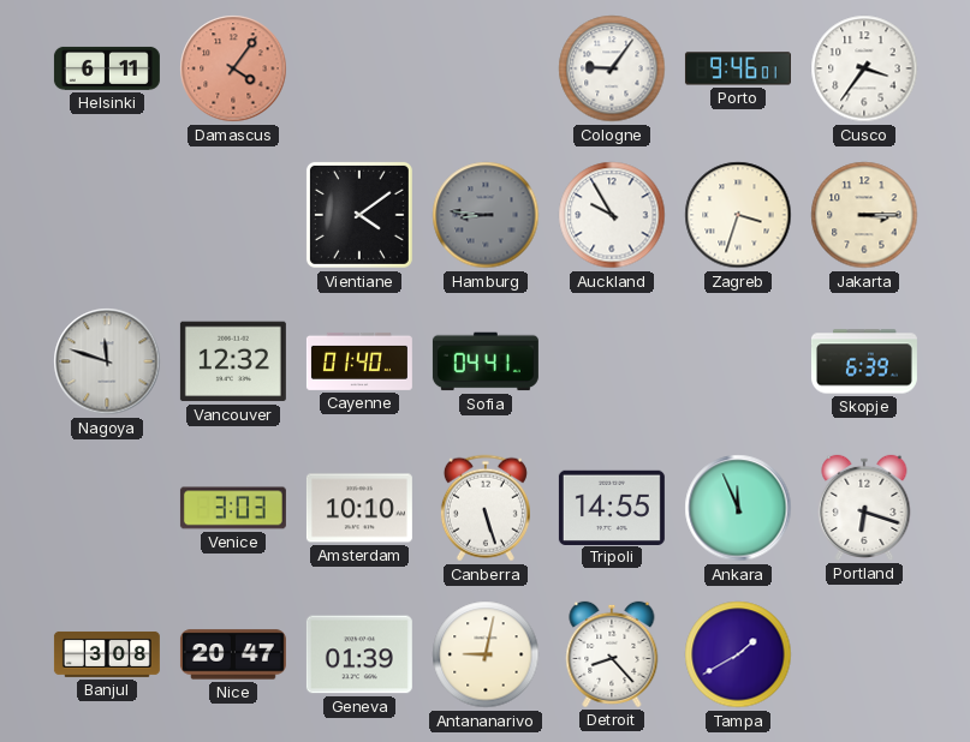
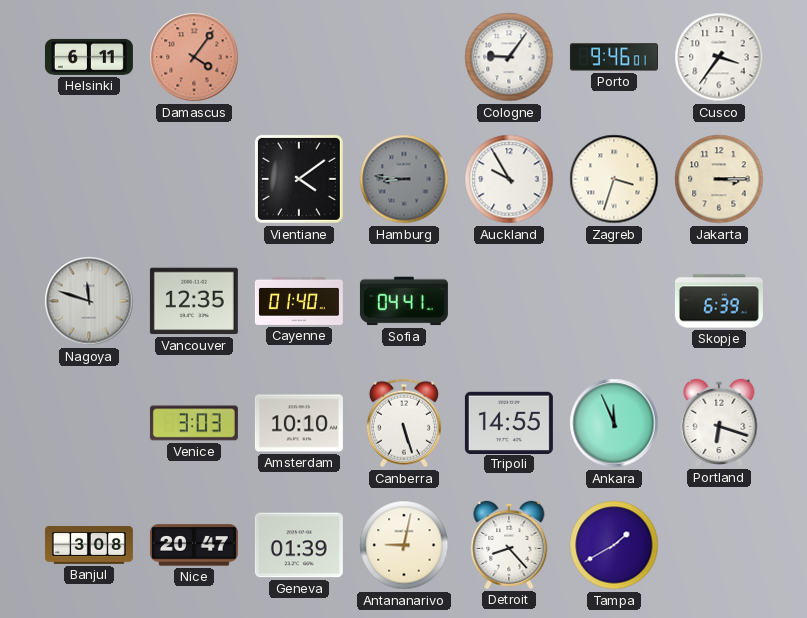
Vancouver: 12:32 -> 12:35
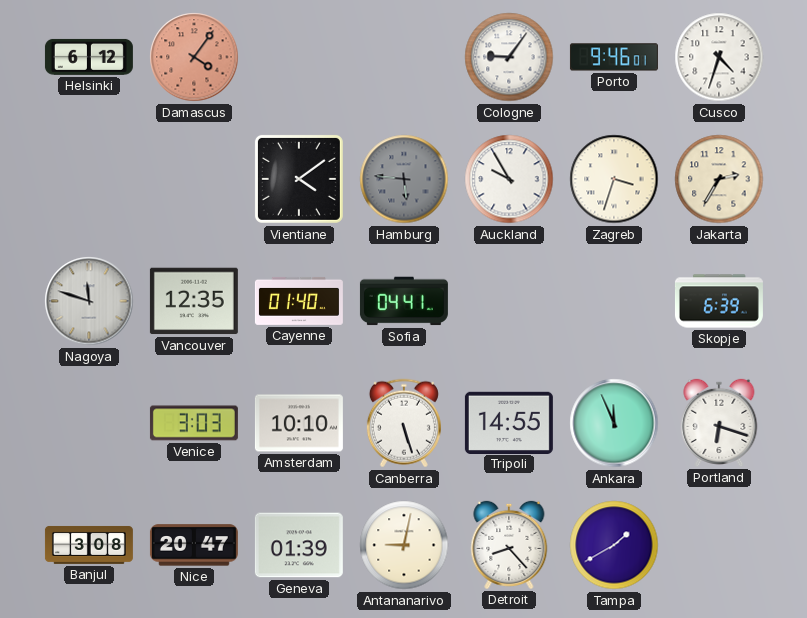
Helsinki: 6:11 -> 6:12
Cusco: 3:36 -> 4:33
Hamburg: 8:46 -> 5:46
Jakarta: 3:15 -> 2:35
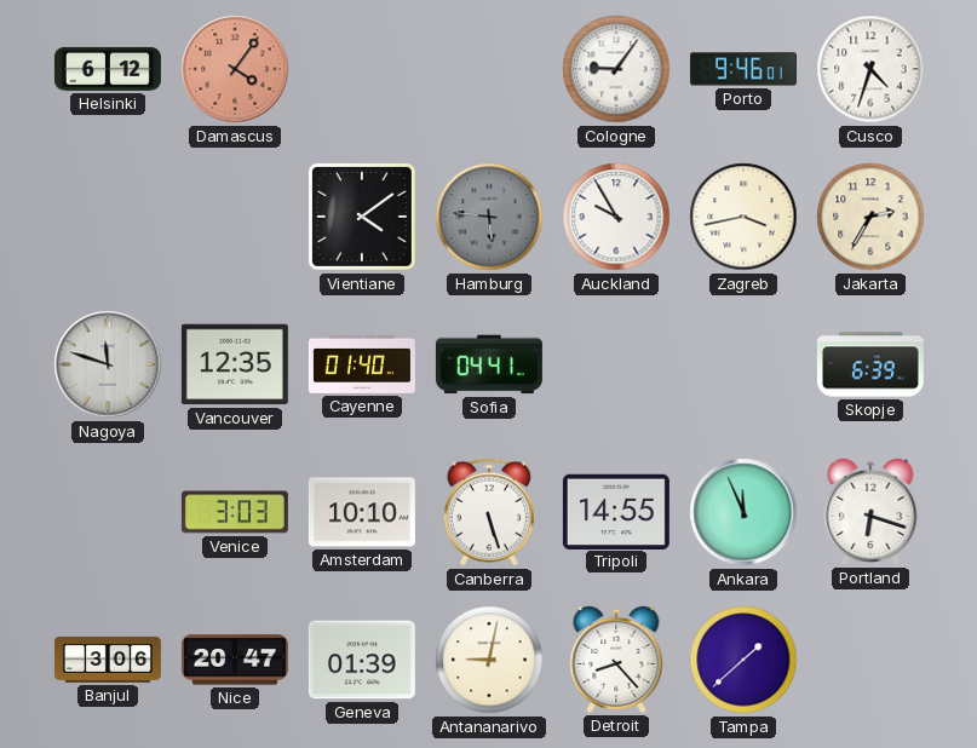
Zagreb: 3:33 -> 3:43
Banjul: 3:08 -> 3:06
Tampa: 1:40 -> 1:38
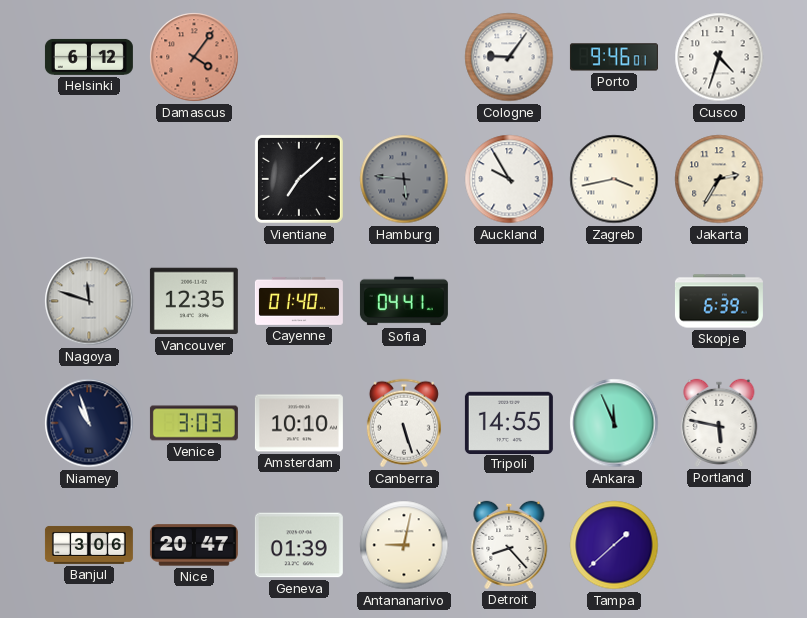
Vientiane: 4:09 -> 7:08
Niamey: none -> 10:57
Portland: 6:18 -> 5:47
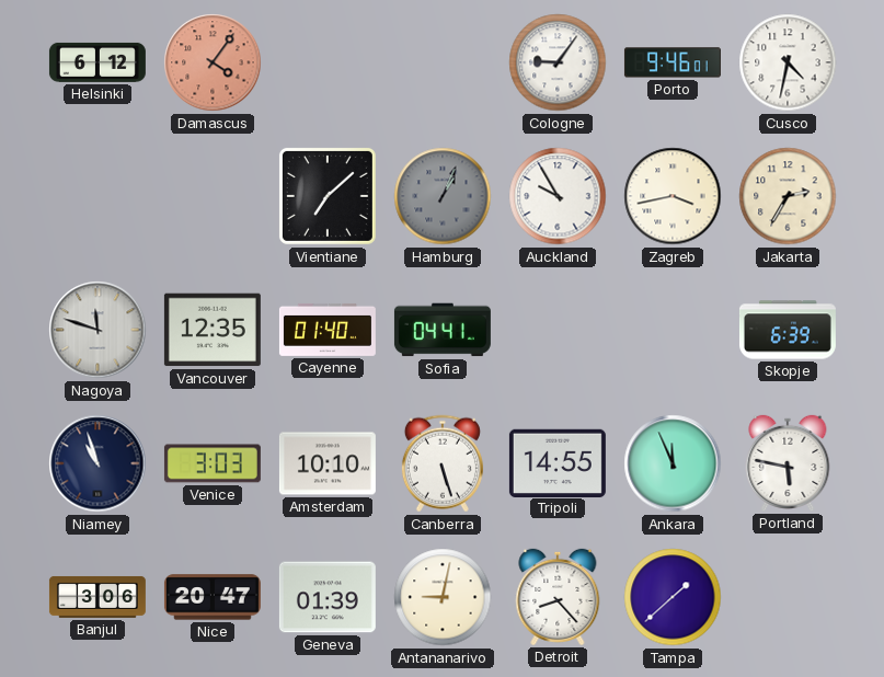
Cusco: 4:33 -> 4:32
Hamburg: 5:46 -> 1:04
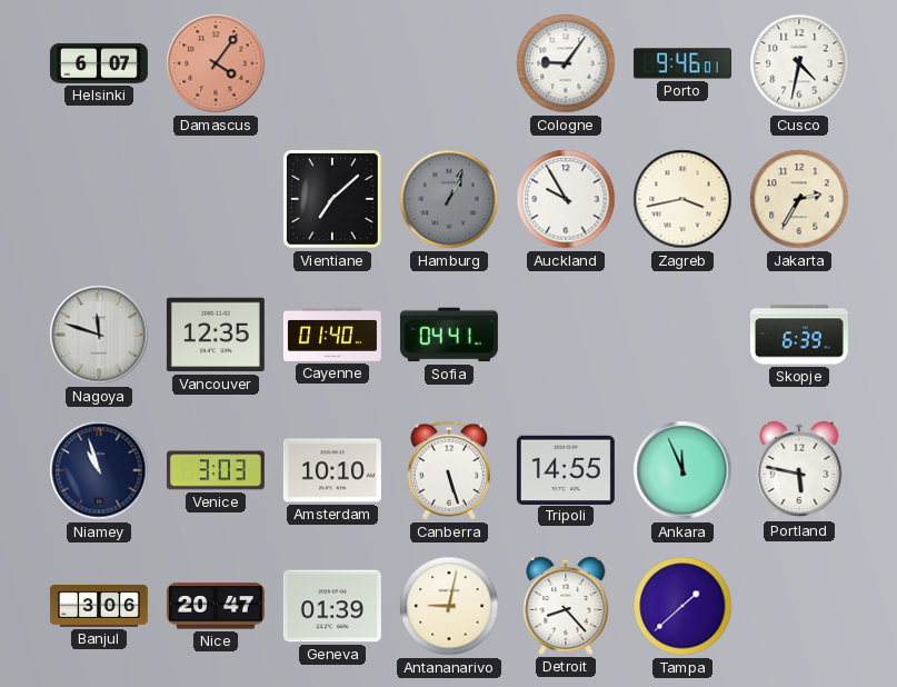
Helsinki: 6:12 -> 6:07
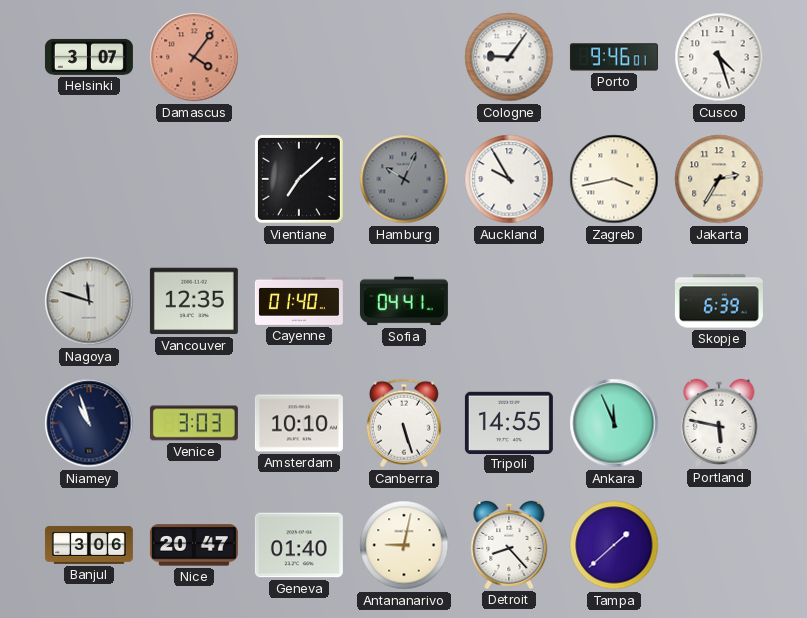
Helsinki: 6:07 -> 3:07
Cusco: 4:32 -> 4:27
Hamburg: 1:04 -> 10:04
Geneva: 01:39 -> 01:40
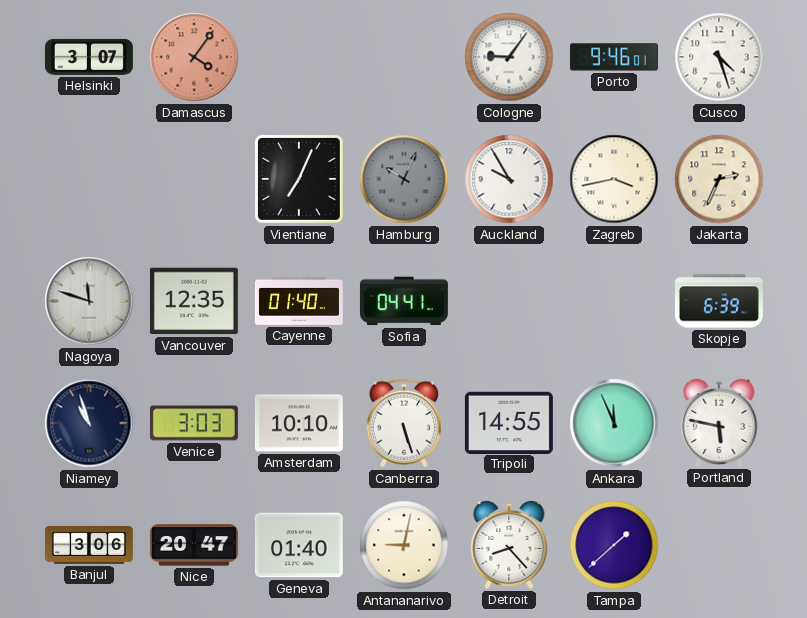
Vientiane: 7:08 -> 7:04
Jakarta: 2:35 -> 2:34
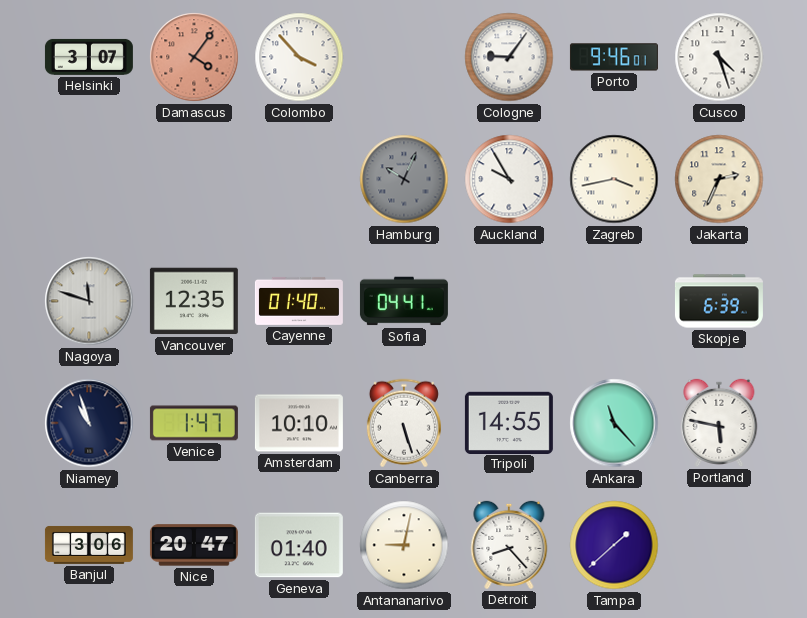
Colombo: none -> 3:53
Vientiane: 7:04 -> none
Venice: 3:03 -> 1:47
Ankara: 11:56 -> 11:23
